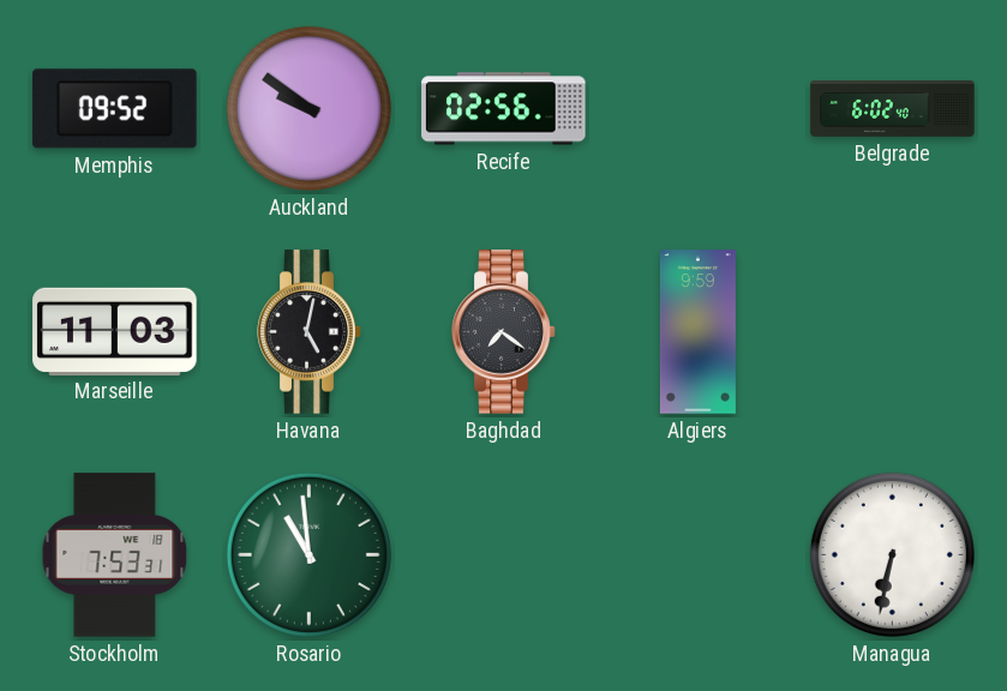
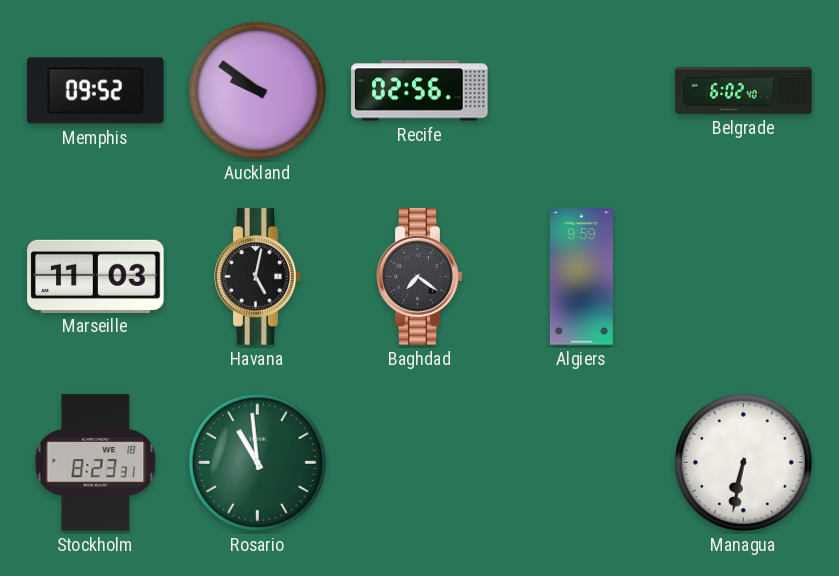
Stockholm: 7:53 -> 8:23
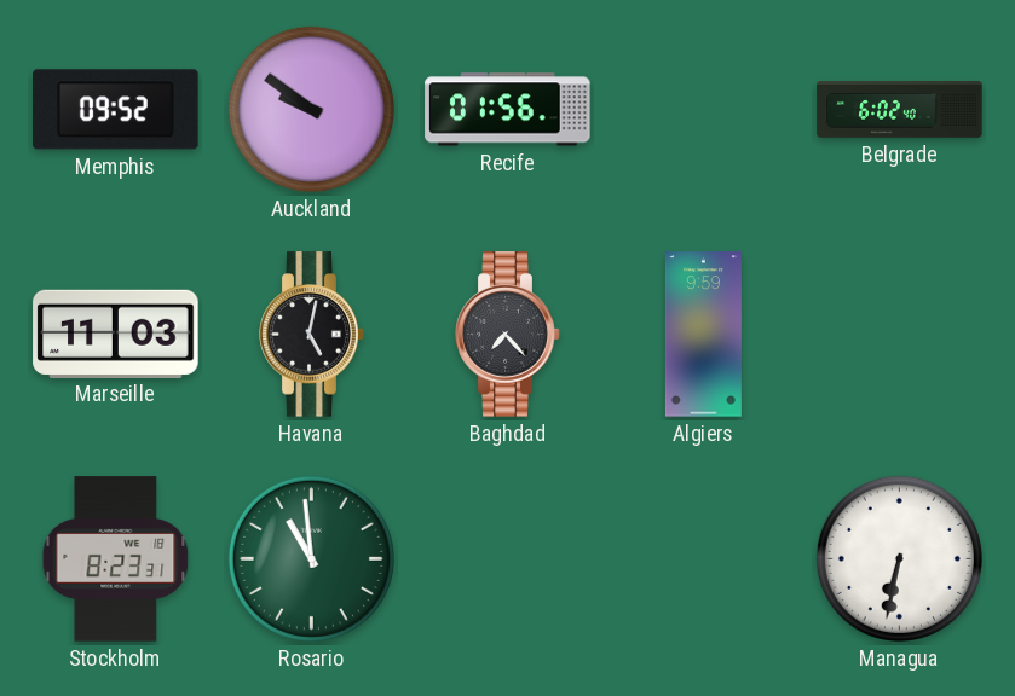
Recife: 02:56 -> 01:56
Baghdad: 7:21 -> 7:23
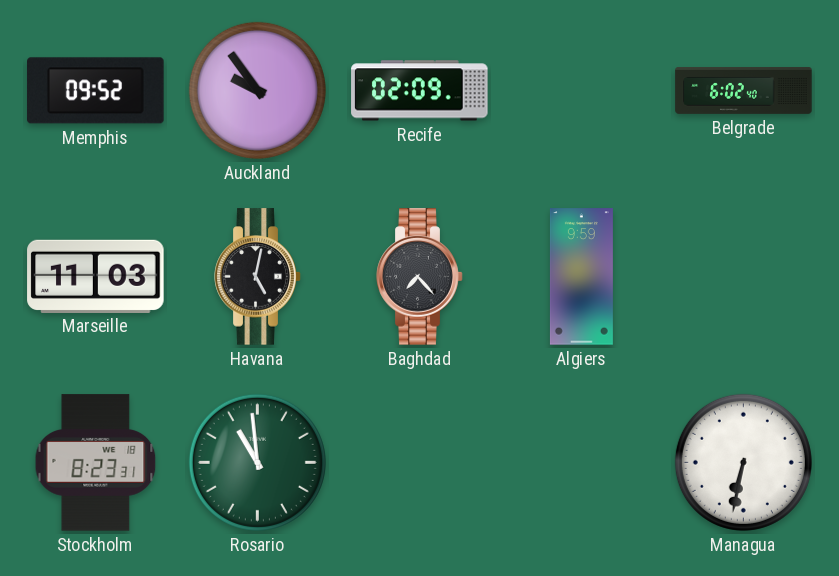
Auckland: 9:51 -> 9:54
Recife: 01:56 -> 02:09
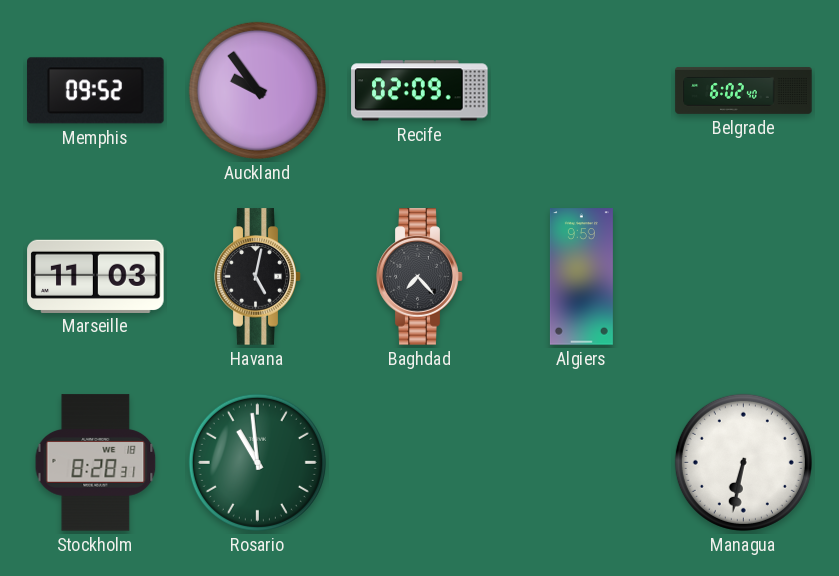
Stockholm: 8:23 -> 8:28
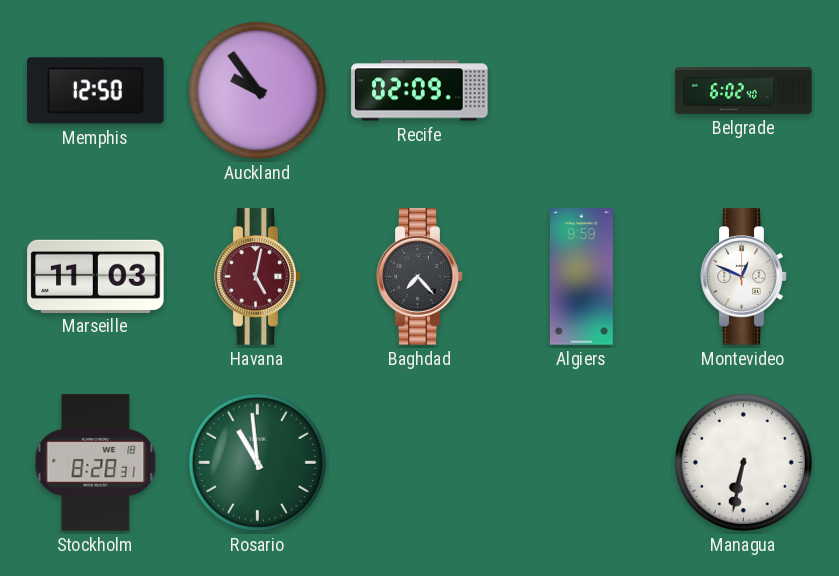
Memphis: 09:52 -> 12:50
Havana dial: black -> burgundy
Montevideo: none -> 12:49
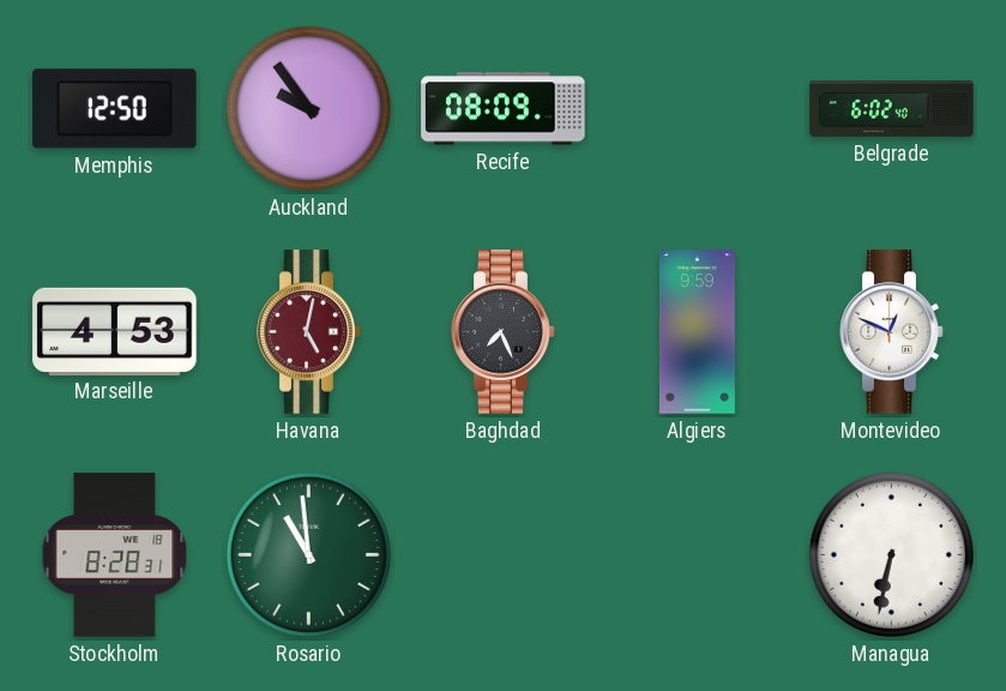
Recife: 02:09 -> 08:09
Marseille: 11:03 -> 4:53
Baghdad: 7:23 -> 7:26
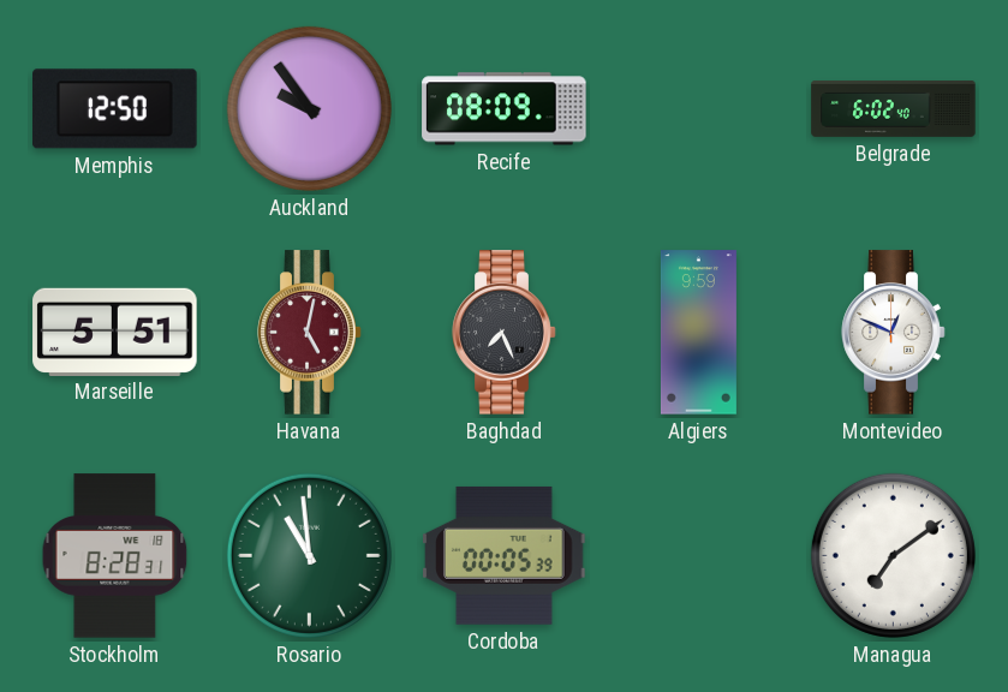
Marseille: 4:53 -> 5:51
Cordoba: none -> 00:05
Managua: 6:32 -> 7:09
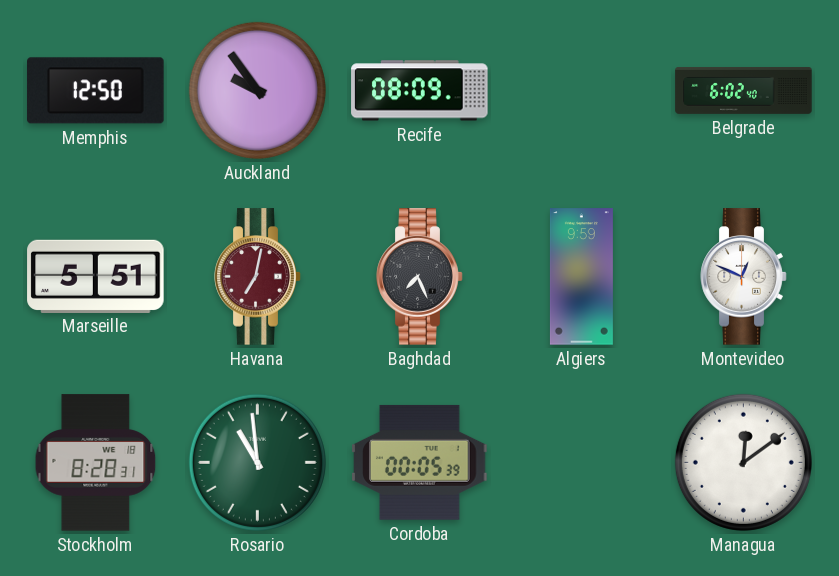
Havana: 5:02 -> 7:02
Managua: 7:09 -> 12:09
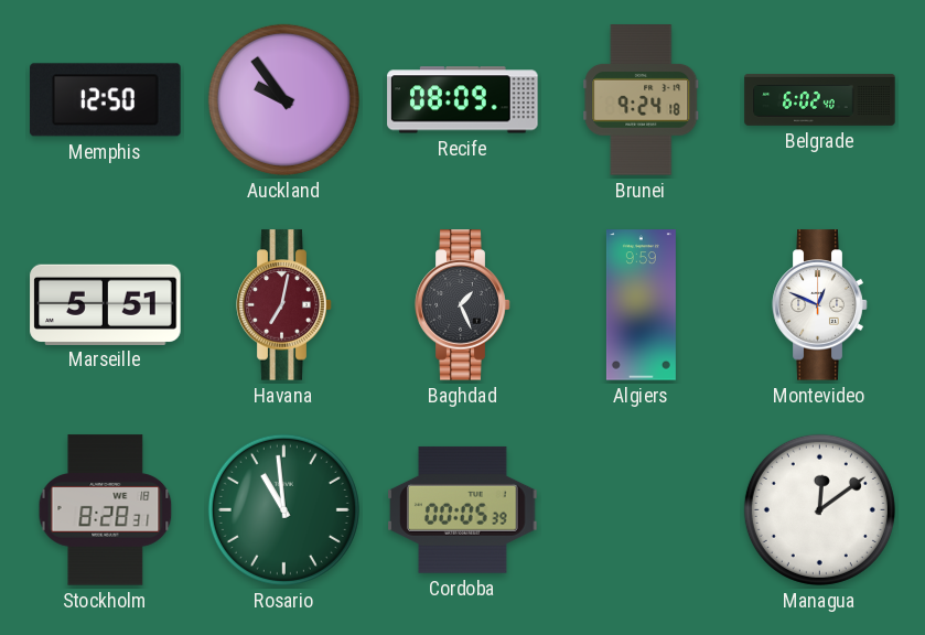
Brunei: none -> 9:24
Baghdad: 7:26 -> 1:26
